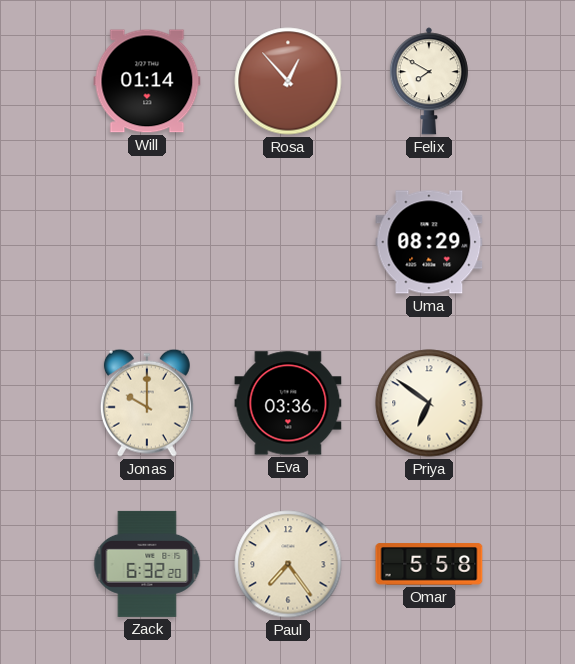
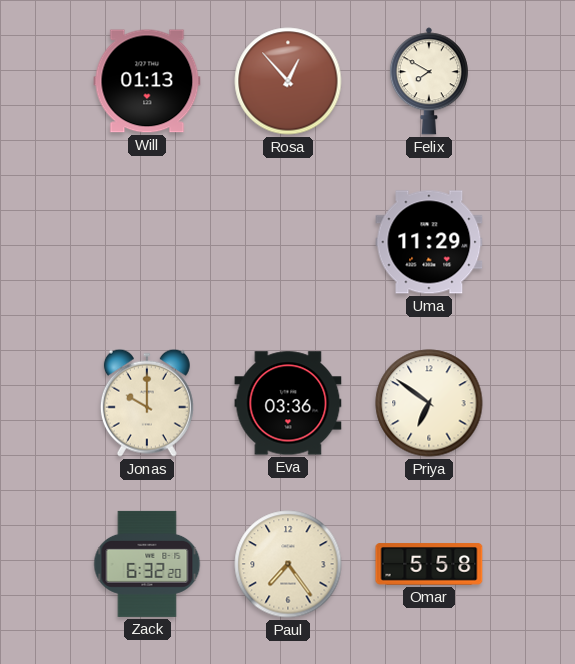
Will: 01:14 -> 01:13
Uma: 08:29 -> 11:29
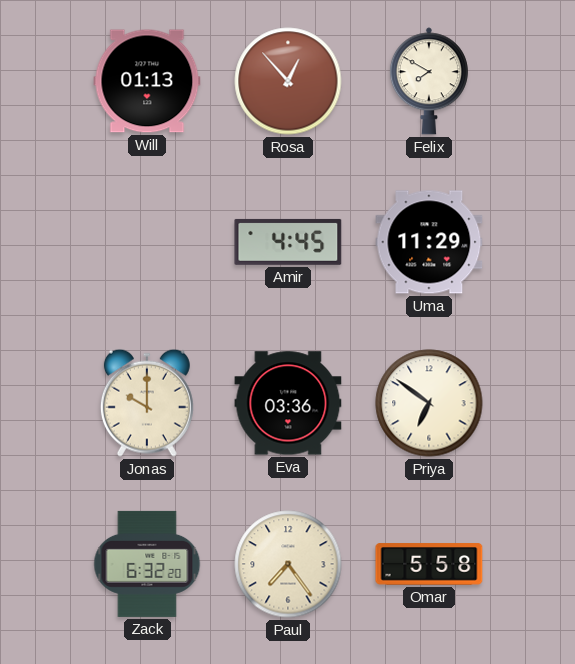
Amir: none -> 4:45
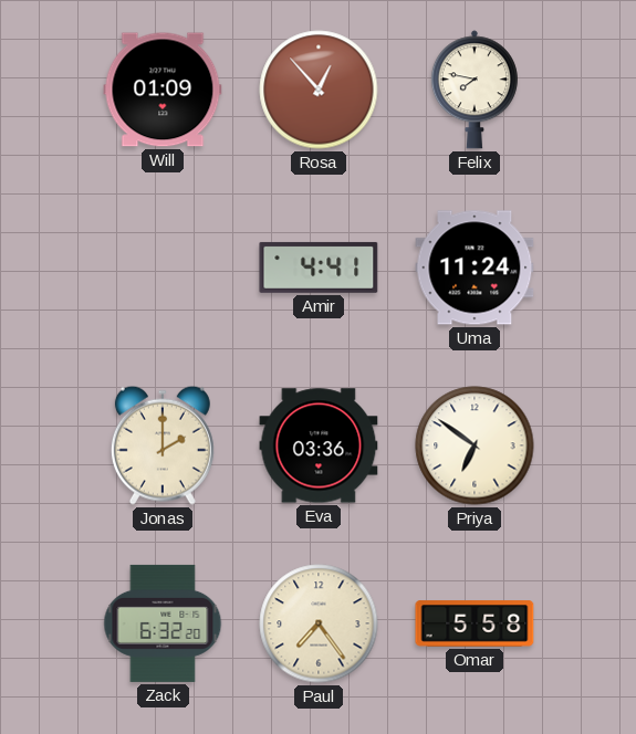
Will: 01:13 -> 01:09
Felix: 7:50 -> 7:47
Amir: 4:45 -> 4:41
Uma: 11:29 -> 11:24
Jonas: 10:00 -> 2:00
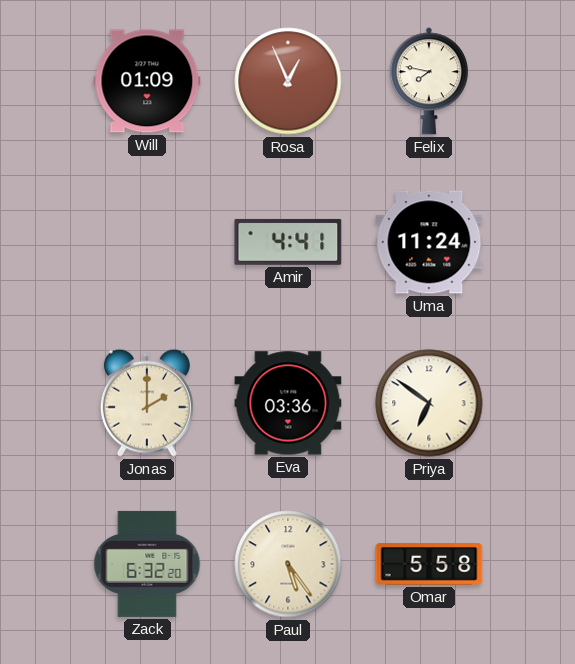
Rosa: 12:53 -> 12:56
Paul: 7:24 -> 5:24
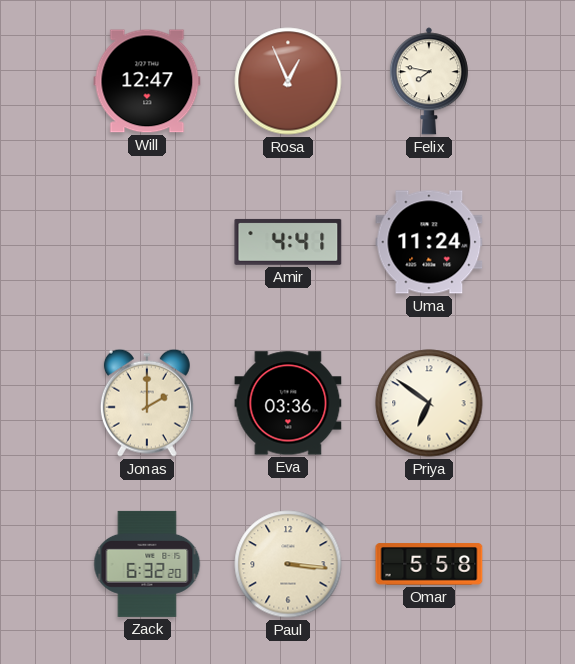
Will: 01:09 -> 12:47
Paul: 5:24 -> 3:16
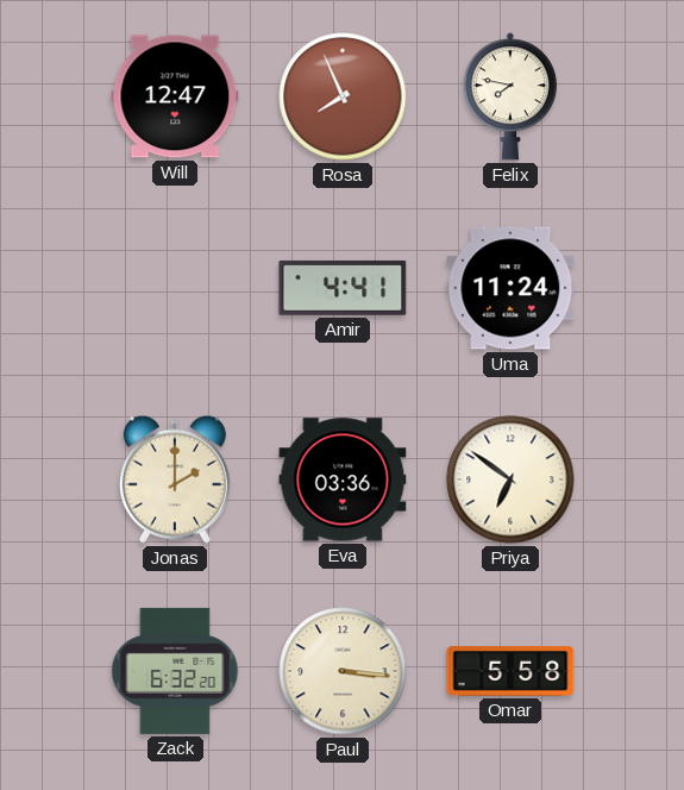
Rosa: 12:56 -> 7:56
